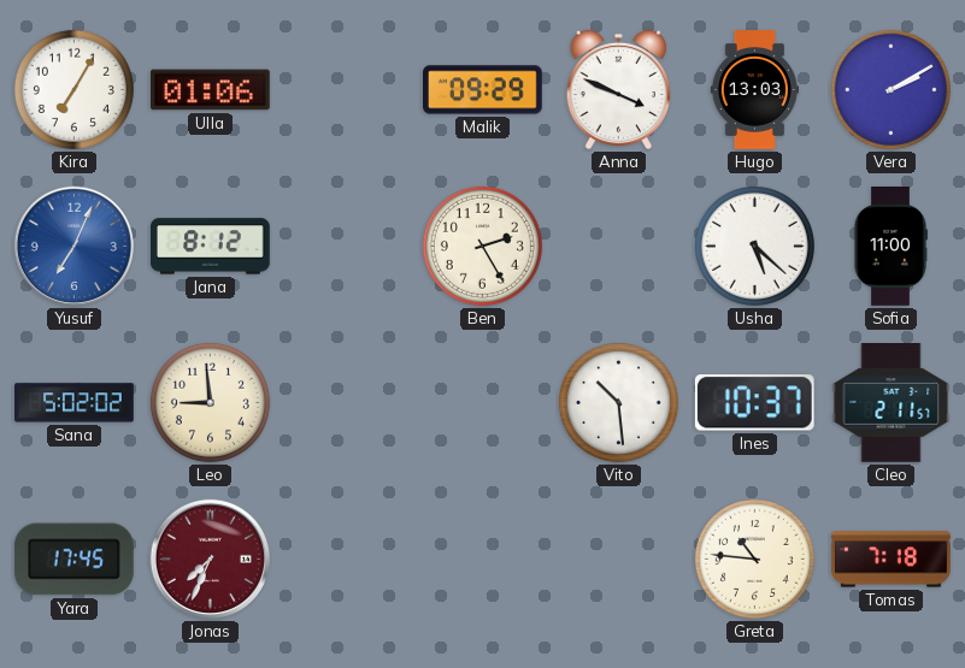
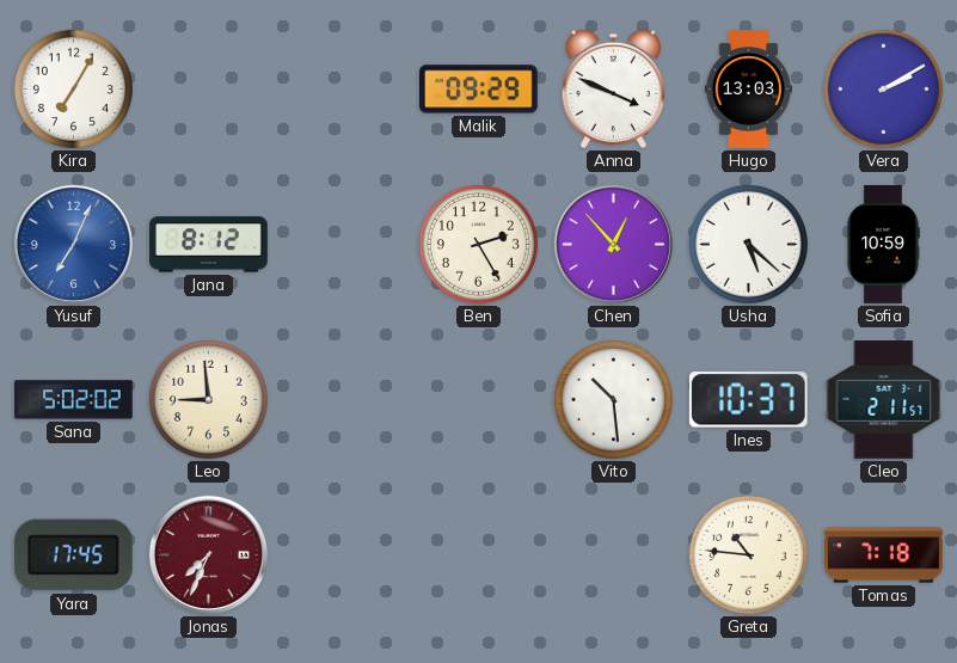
Ulla: 01:06 -> none
Chen: none -> 12:53
Sofia: 11:00 -> 10:59
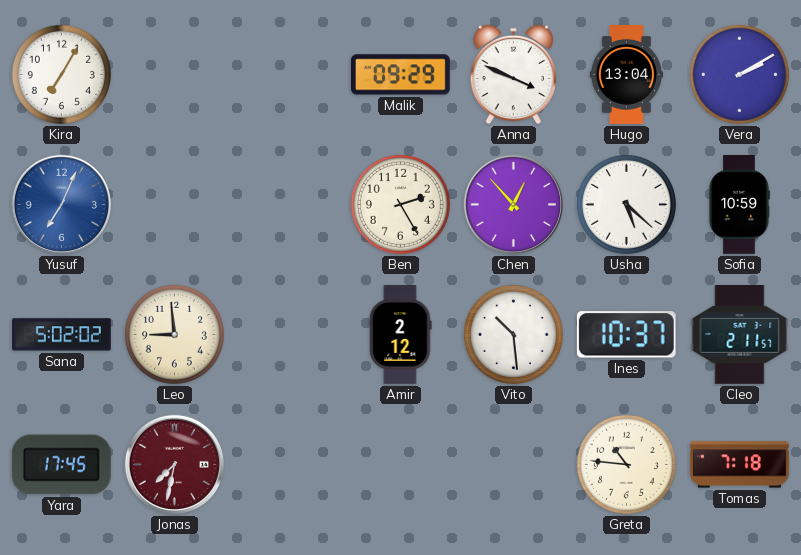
Hugo: 13:03 -> 13:04
Jana: 8:12 -> none
Amir: none -> 2:12
Jonas: 7:34 -> 7:32
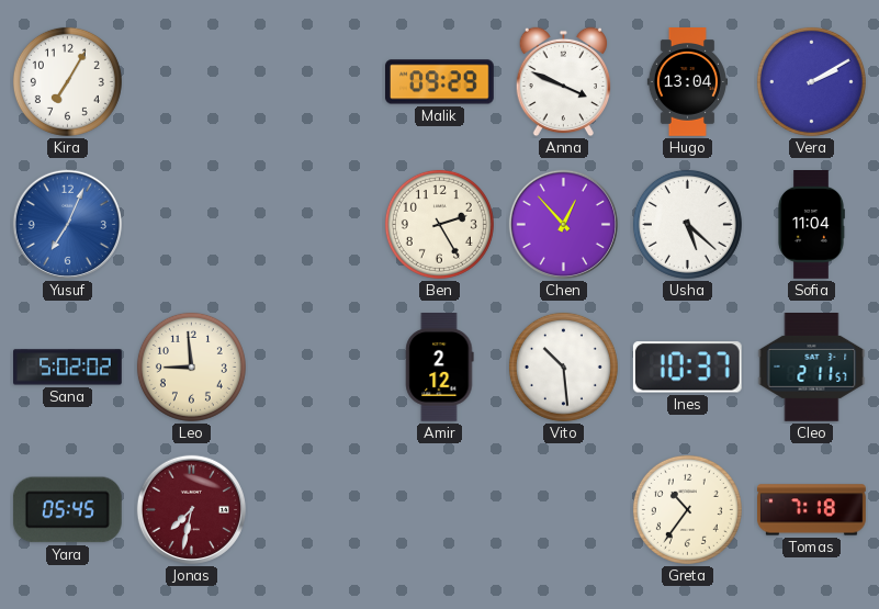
Sofia: 10:59 -> 11:04
Yara: 17:45 -> 05:45
Greta: 10:46 -> 10:36
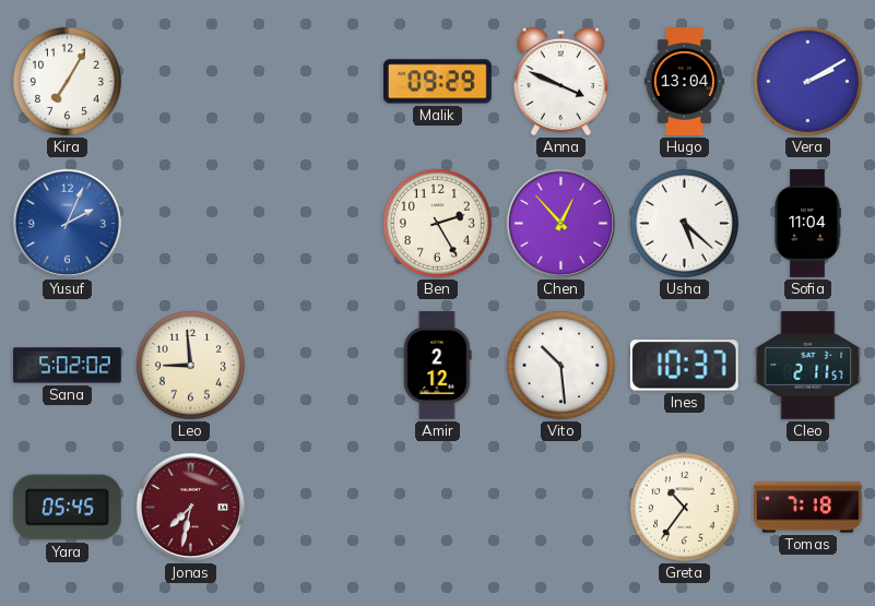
Yusuf: 7:04 -> 2:04
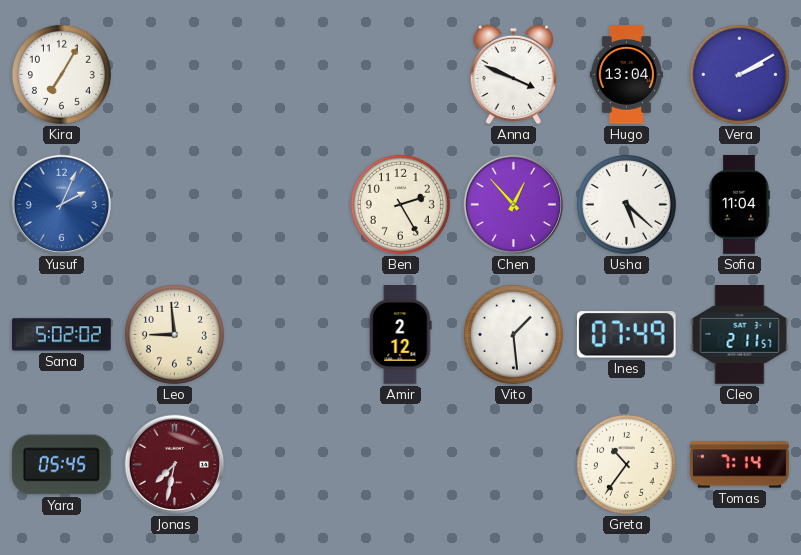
Malik: 09:29 -> none
Vito: 10:29 -> 1:29
Ines: 10:37 -> 07:49
Tomas: 7:18 -> 7:14
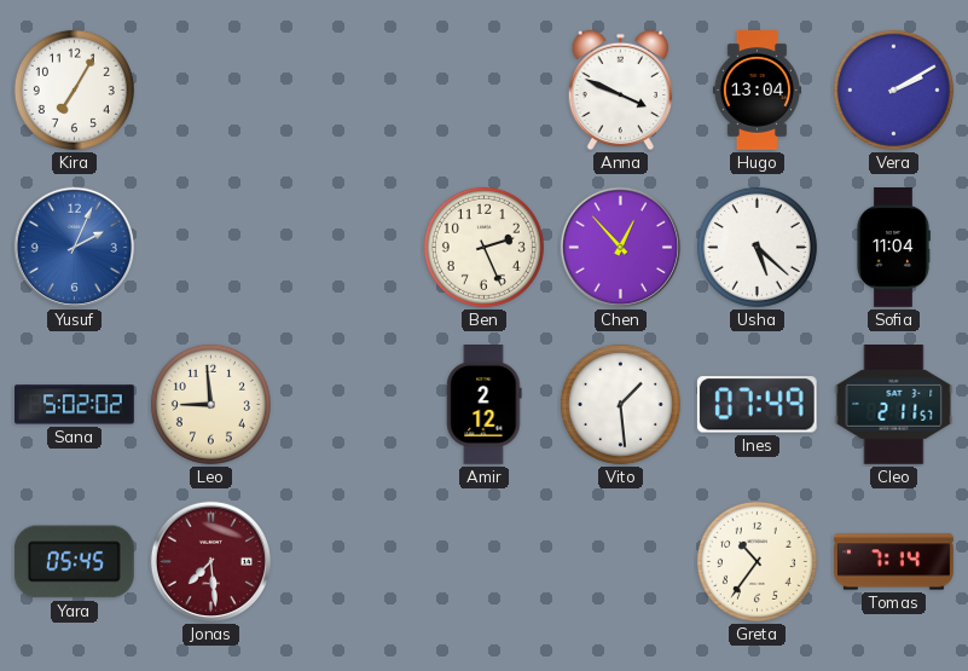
Ben: 2:25 -> 2:26
Jonas: 7:32 -> 7:29
